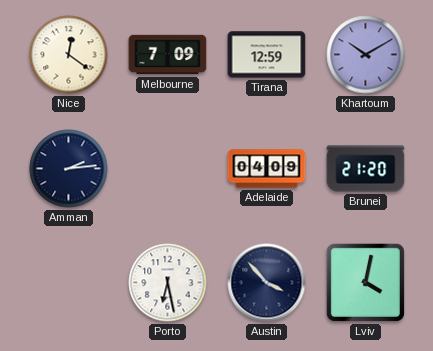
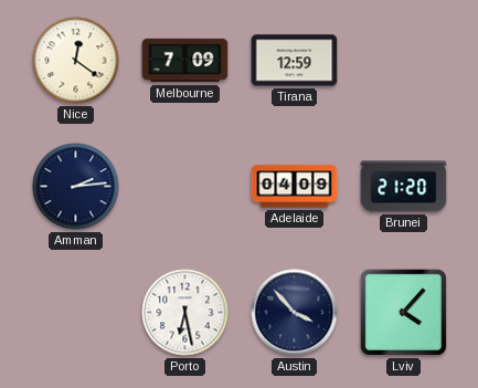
Khartoum: 10:10 -> none
Lviv: 4:02 -> 4:07
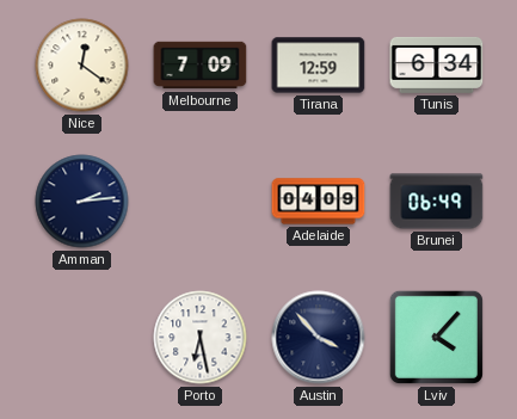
Tunis: none -> 6:34
Brunei: 21:20 -> 06:49
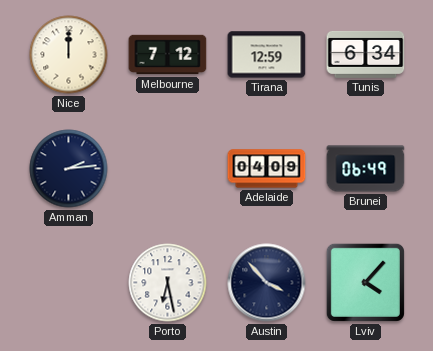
Nice: 12:21 -> 12:00
Melbourne: 7:09 -> 7:12
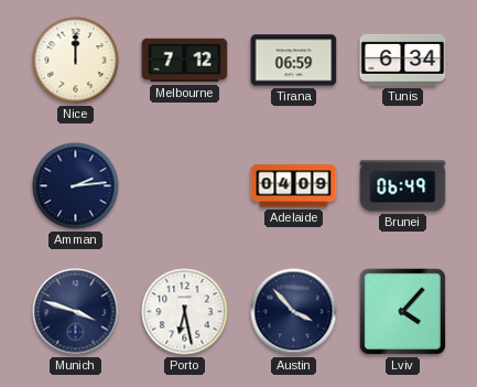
Tirana: 12:59 -> 06:59
Munich: none -> 3:48
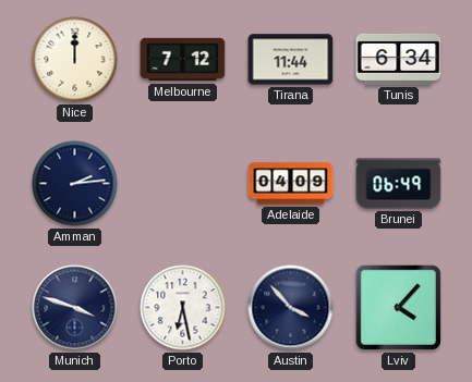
Tirana: 06:59 -> 11:44
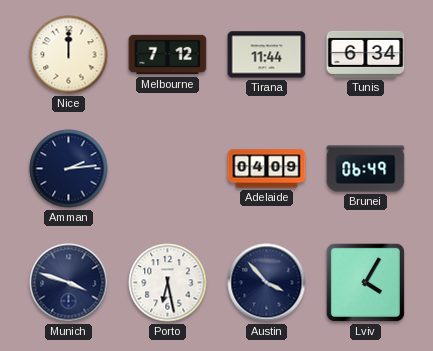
Lviv: 4:07 -> 4:05
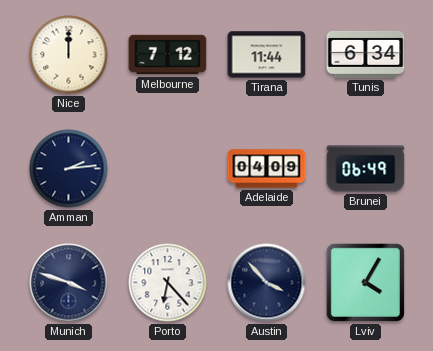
Porto: 6:28 -> 6:23
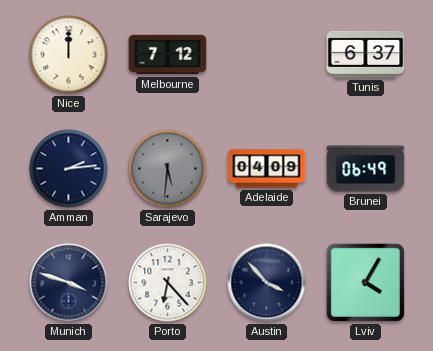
Tirana: 11:44 -> none
Tunis: 6:34 -> 6:37
Sarajevo: none -> 5:31
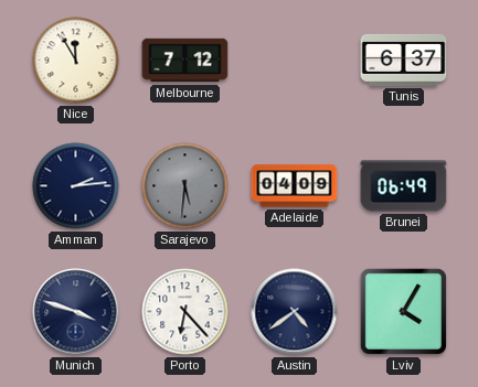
Nice: 12:00 -> 11:55
Austin: 3:53 -> 4:39
